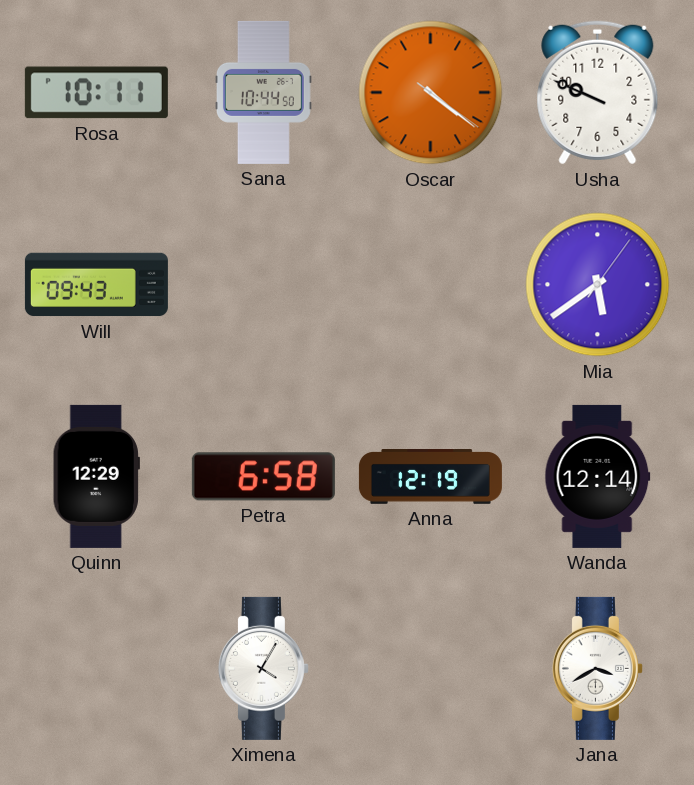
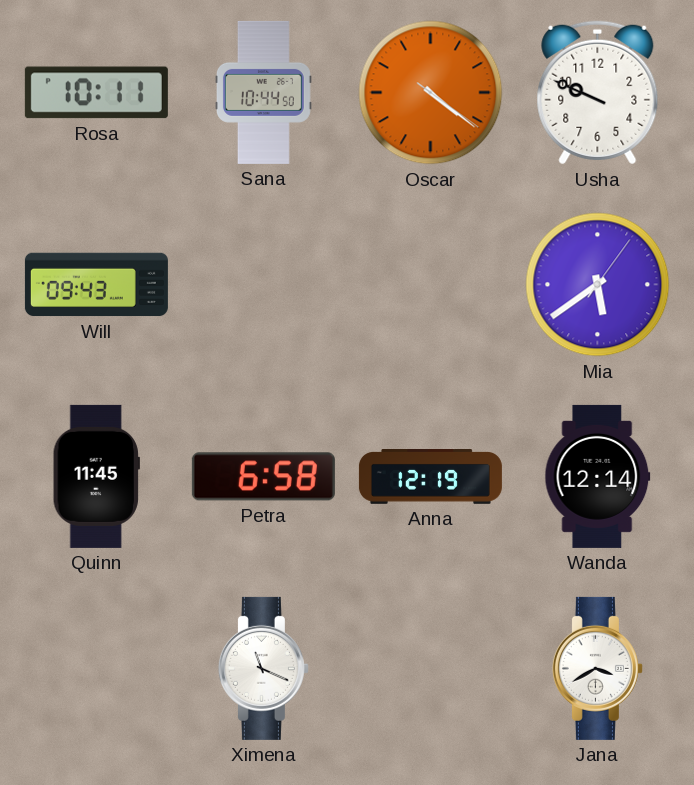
Quinn: 12:29 -> 11:45
Ximena: 4:05 -> 11:19
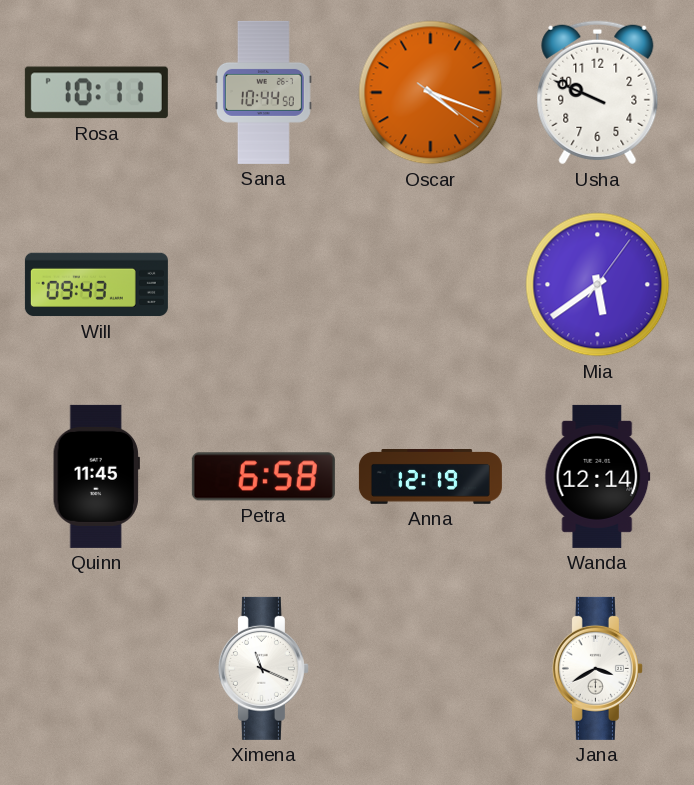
Oscar: 4:21 -> 4:18
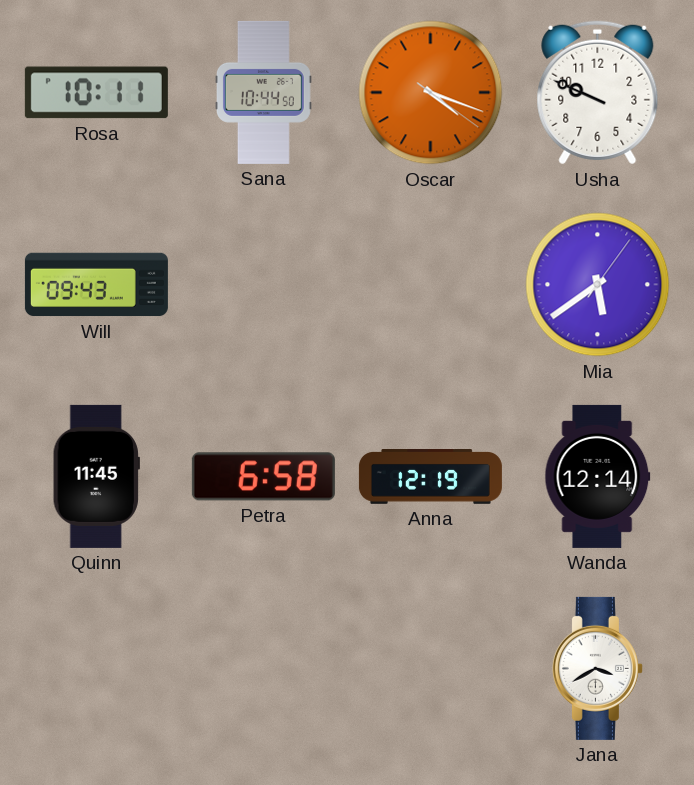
Ximena: 11:19 -> none
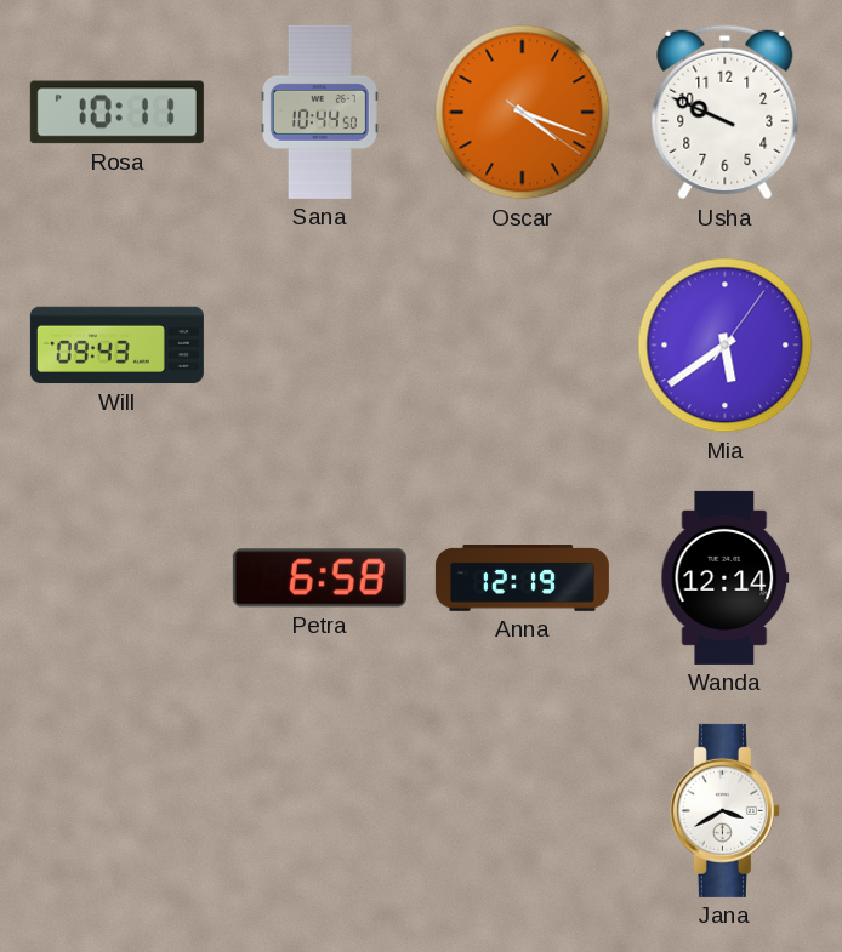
Quinn: 11:45 -> none
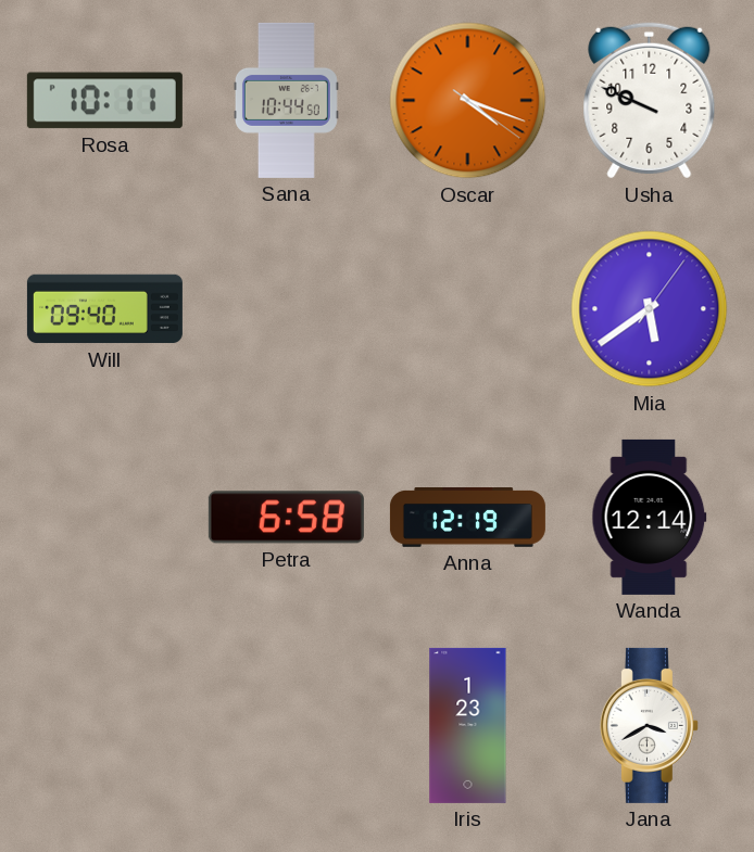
Will: 09:43 -> 09:40
Iris: none -> 1:23
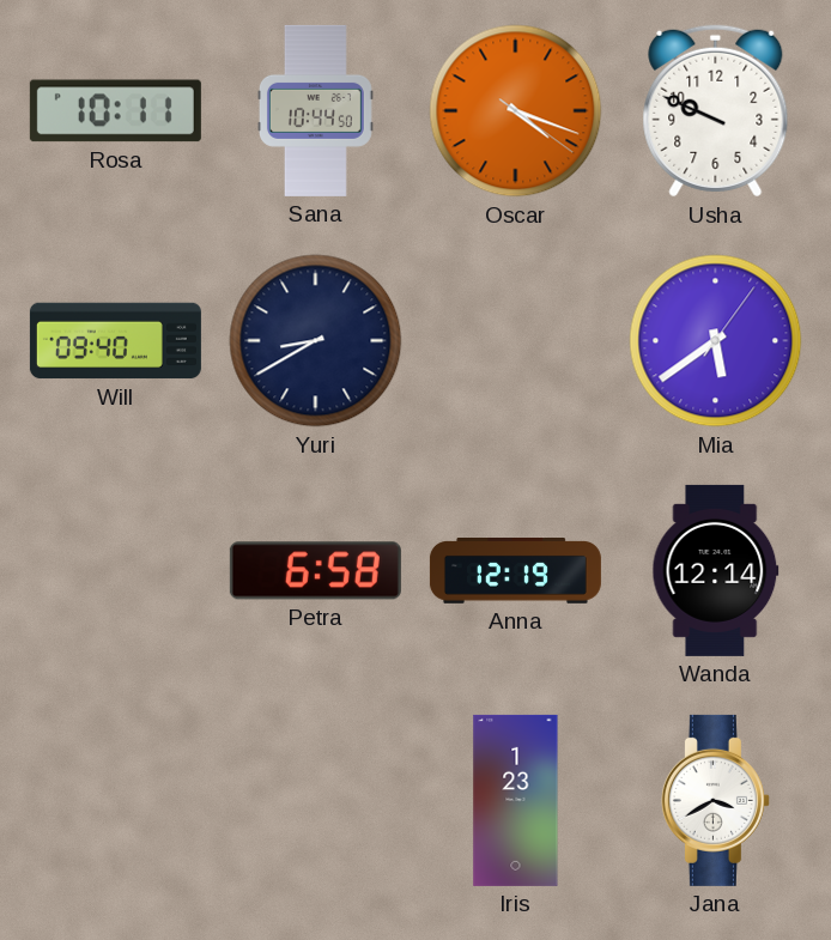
Yuri: none -> 8:40
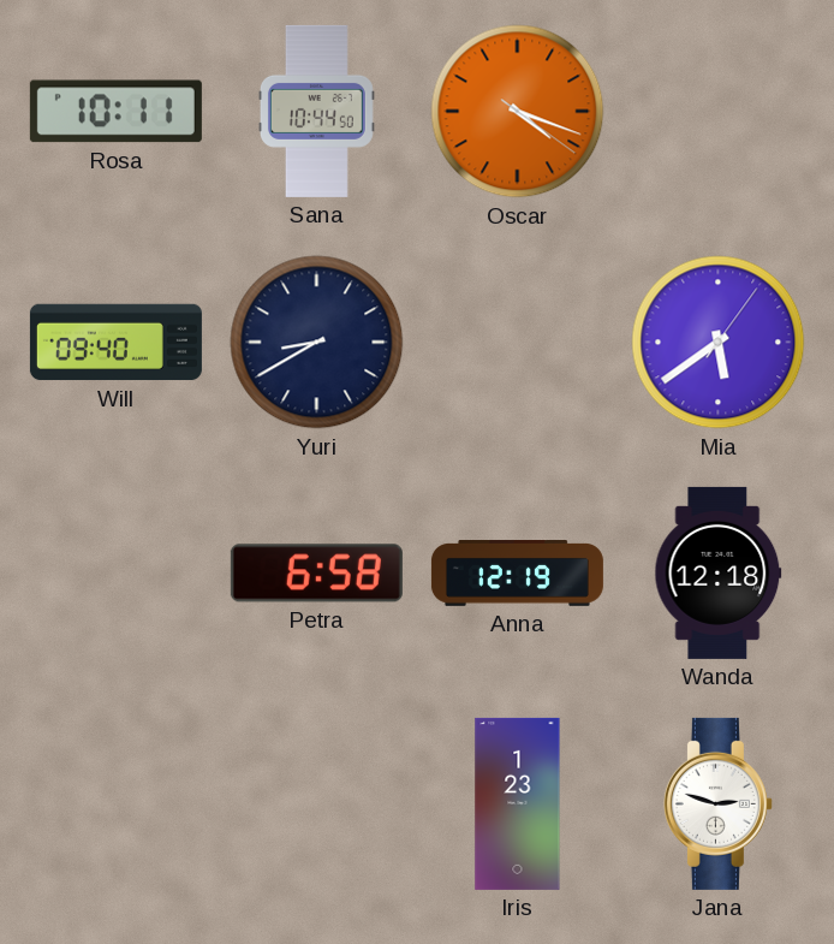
Usha: 9:49 -> none
Wanda: 12:14 -> 12:18
Jana: 3:40 -> 2:48
